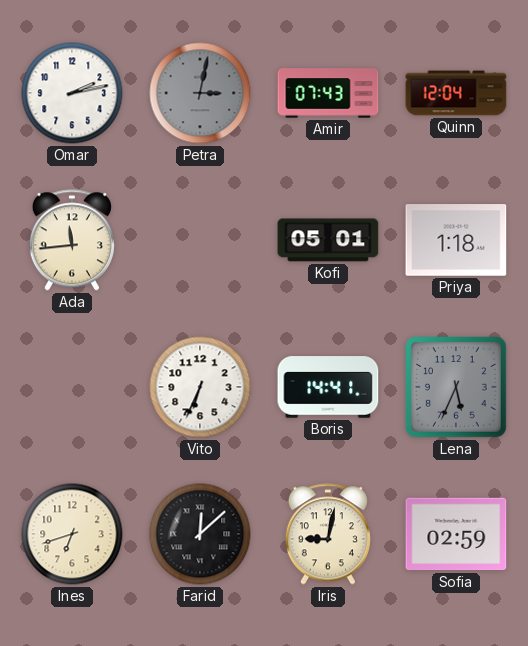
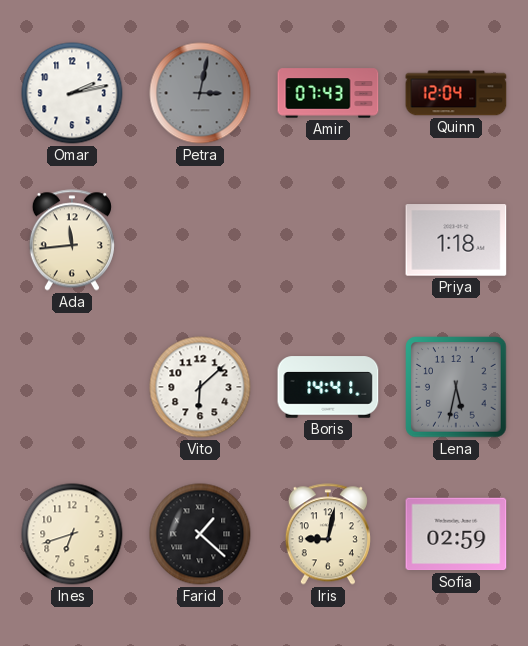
Kofi: 05:01 -> none
Vito: 6:34 -> 6:08
Lena: 5:34 -> 5:32
Farid: 12:08 -> 1:22
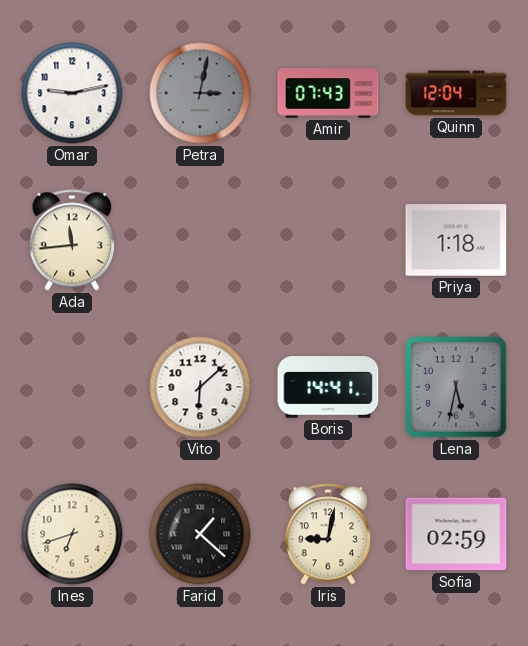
Omar: 2:13 -> 9:13
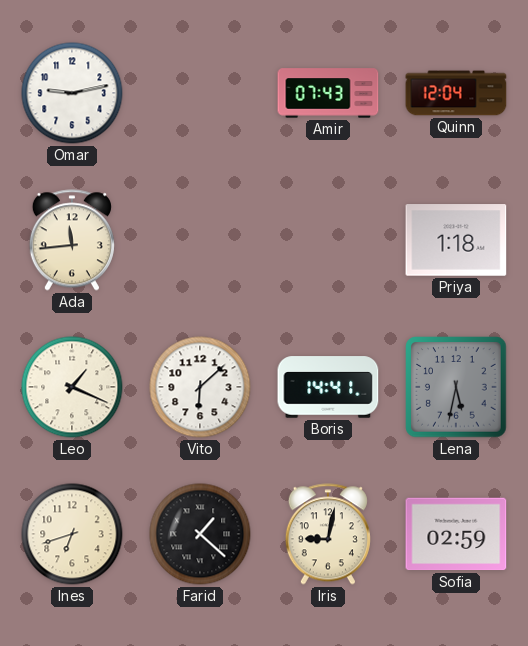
Petra: 3:02 -> none
Leo: none -> 1:19
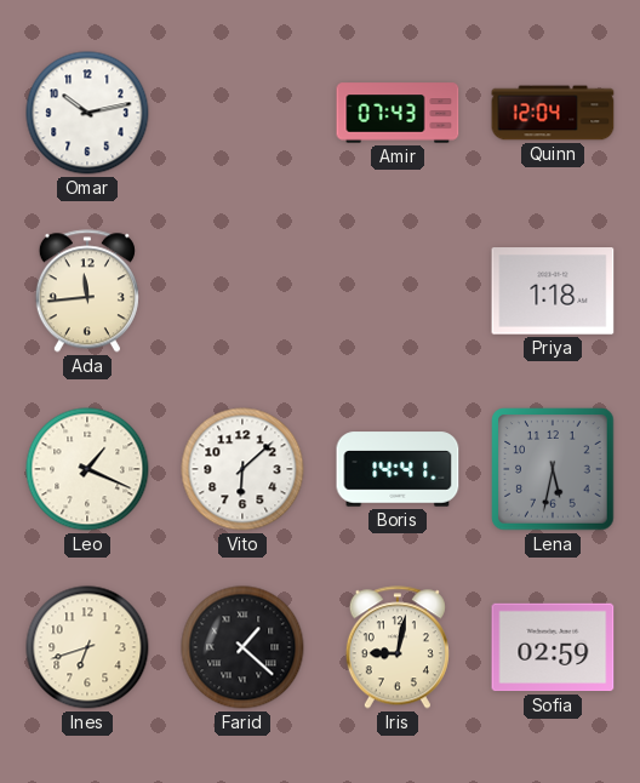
Omar: 9:13 -> 10:13
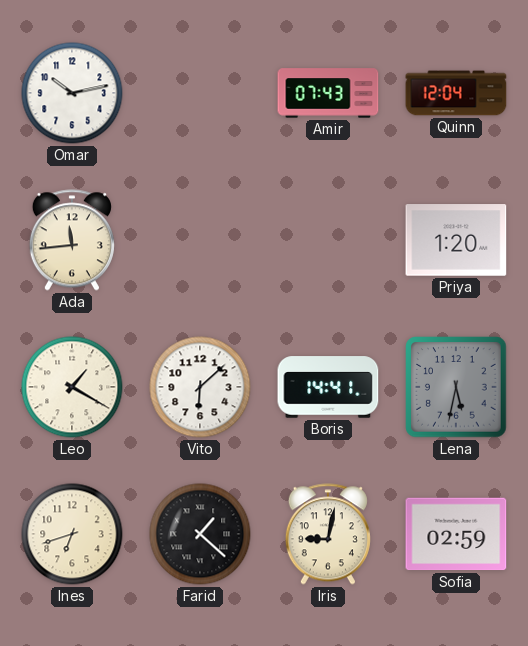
Priya: 1:18 -> 1:20
Leo: 1:19 -> 1:20
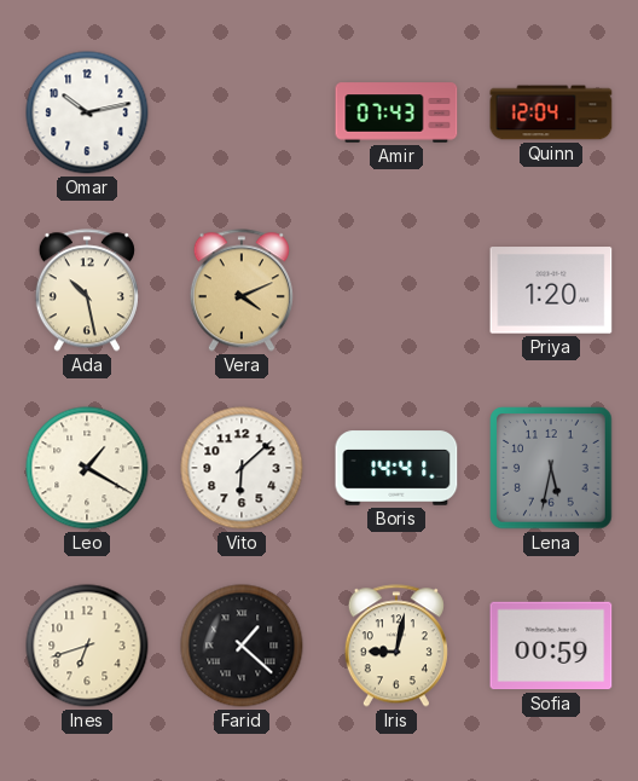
Ada: 11:44 -> 10:28
Vera: none -> 4:11
Sofia: 02:59 -> 00:59
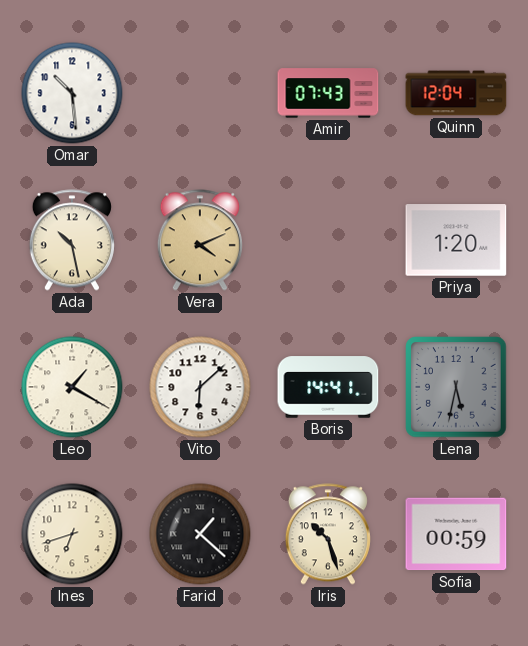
Omar: 10:13 -> 10:29
Iris: 9:02 -> 10:27
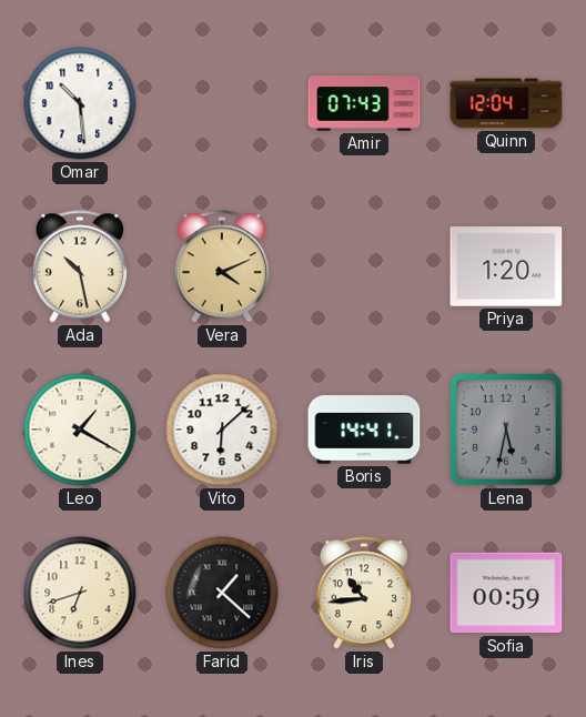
Iris: 10:27 -> 10:44
